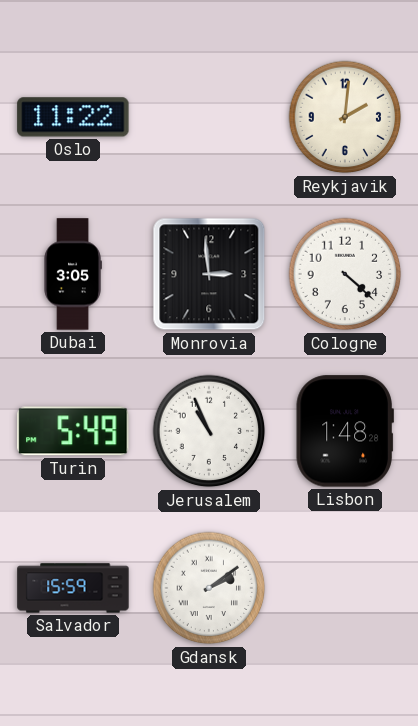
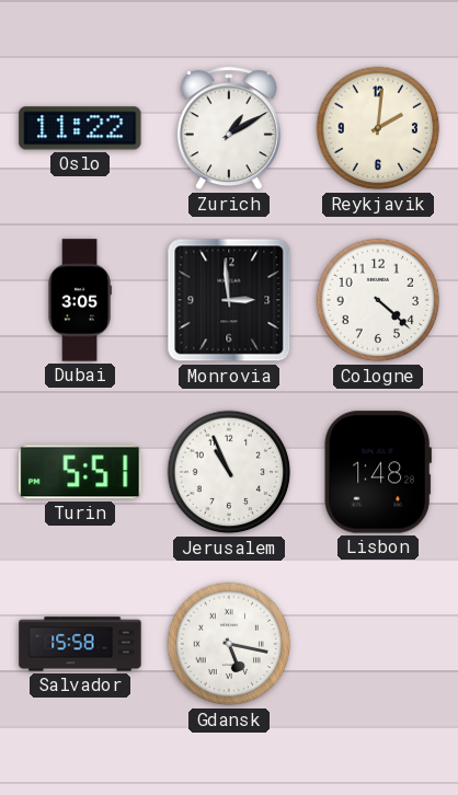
Zurich: none -> 1:10
Turin: 5:49 -> 5:51
Salvador: 15:59 -> 15:58
Gdansk: 2:09 -> 5:17
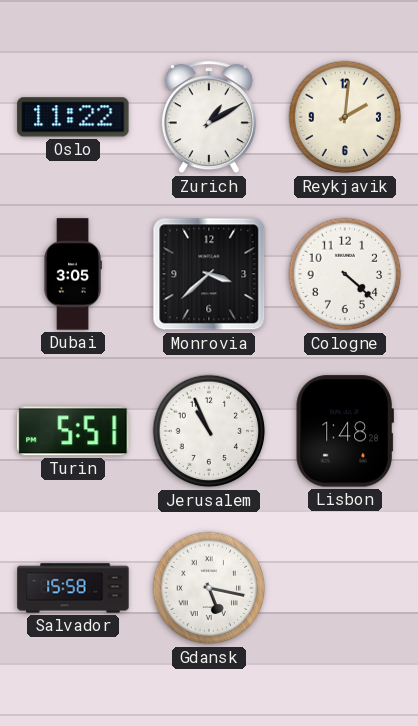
Monrovia: 2:59 -> 3:38
